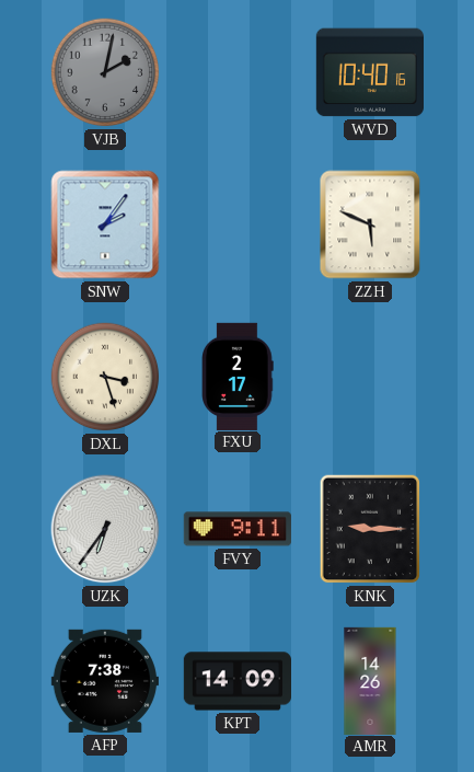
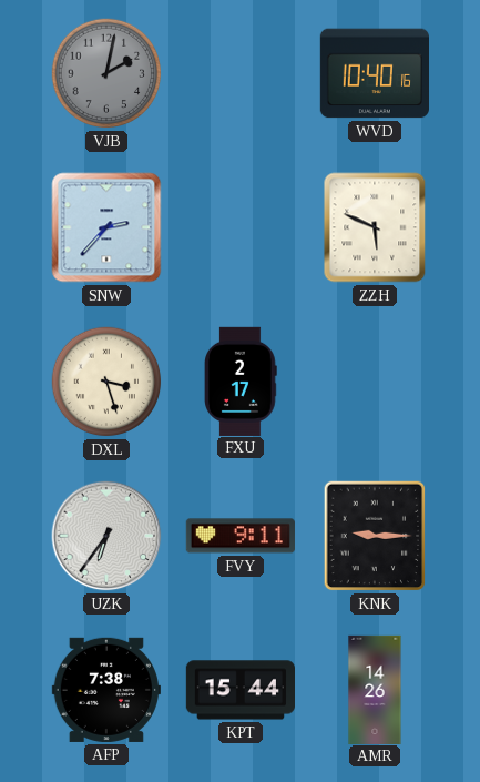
SNW: 2:06 -> 2:37
KPT: 14:09 -> 15:44
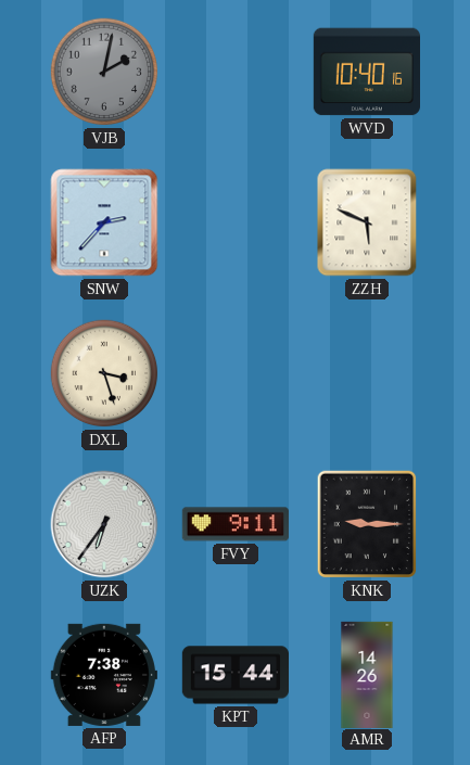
FXU: 2:17 -> none
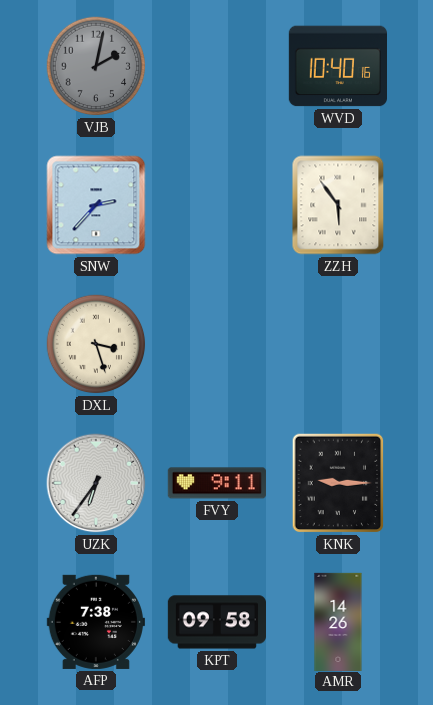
ZZH: 5:49 -> 5:54
KPT: 15:44 -> 09:58
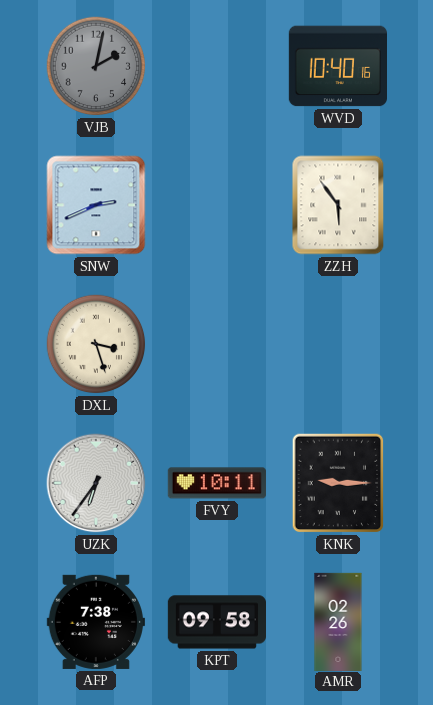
SNW: 2:37 -> 2:41
FVY: 9:11 -> 10:11
AMR: 14:26 -> 02:26
